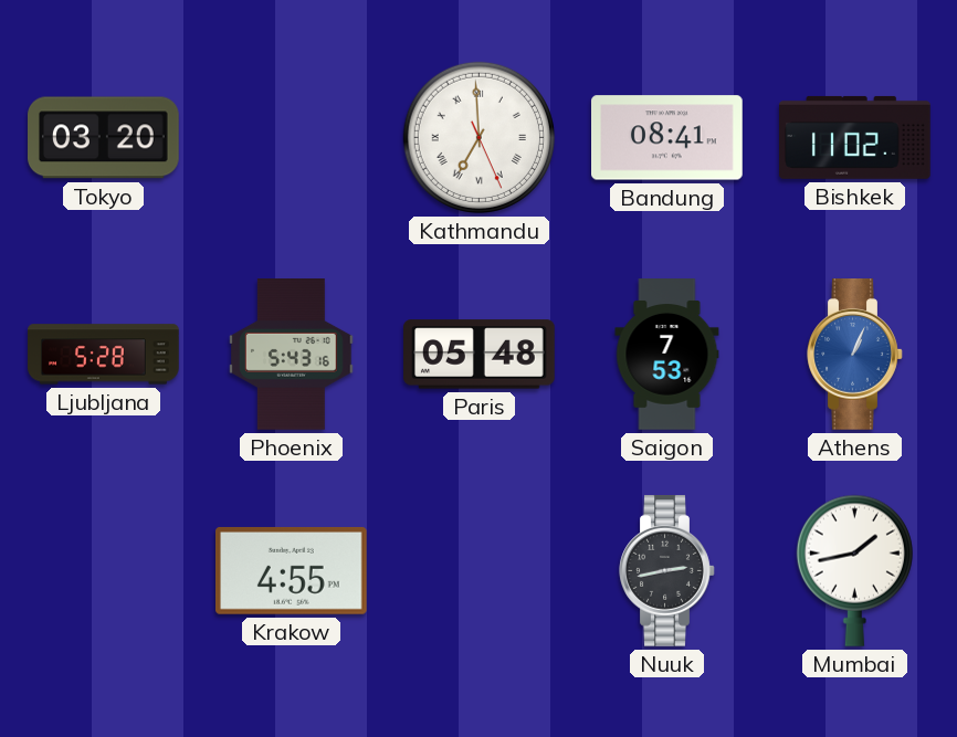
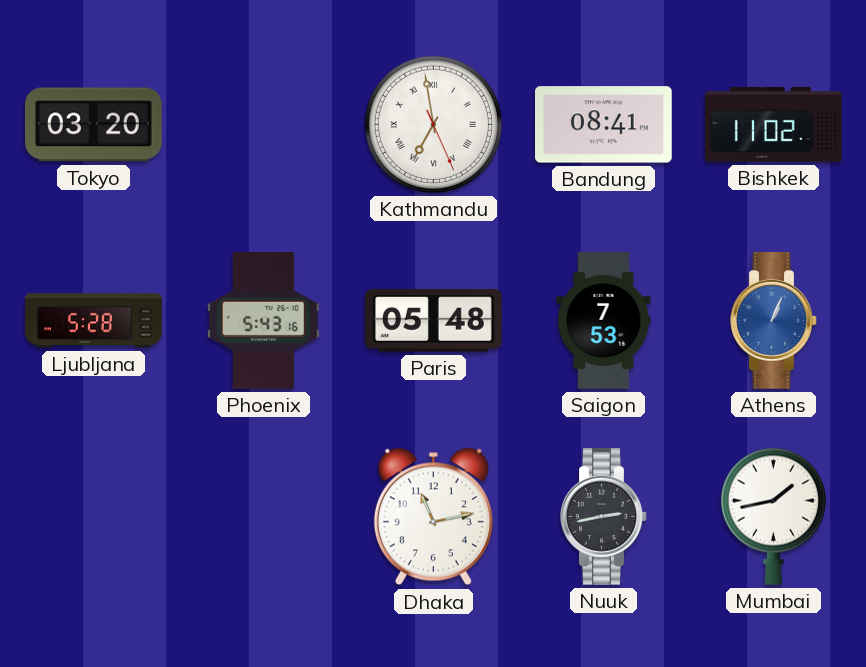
Kathmandu: 6:59 -> 6:58
Krakow: 4:55 -> none
Dhaka: none -> 11:13
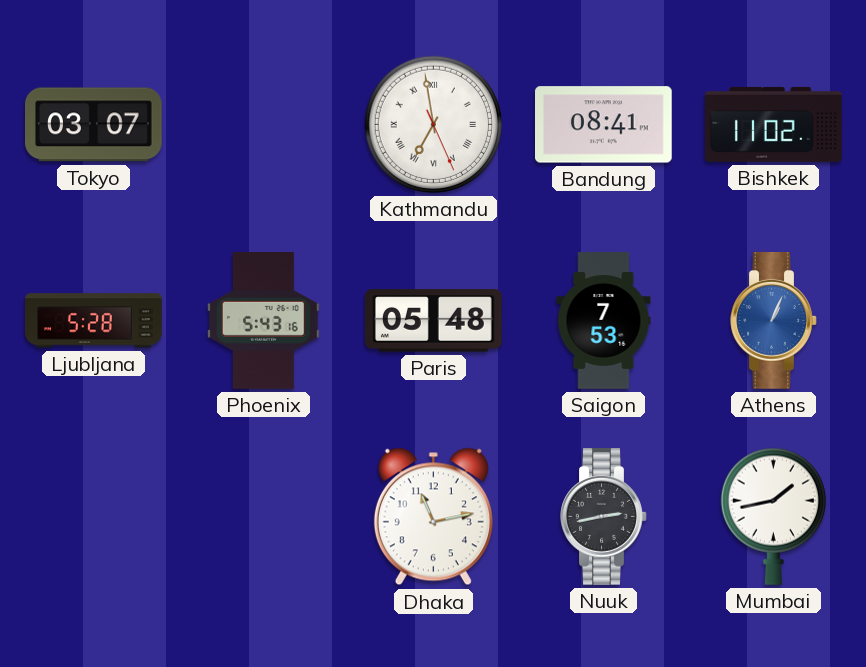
Tokyo: 03:20 -> 03:07
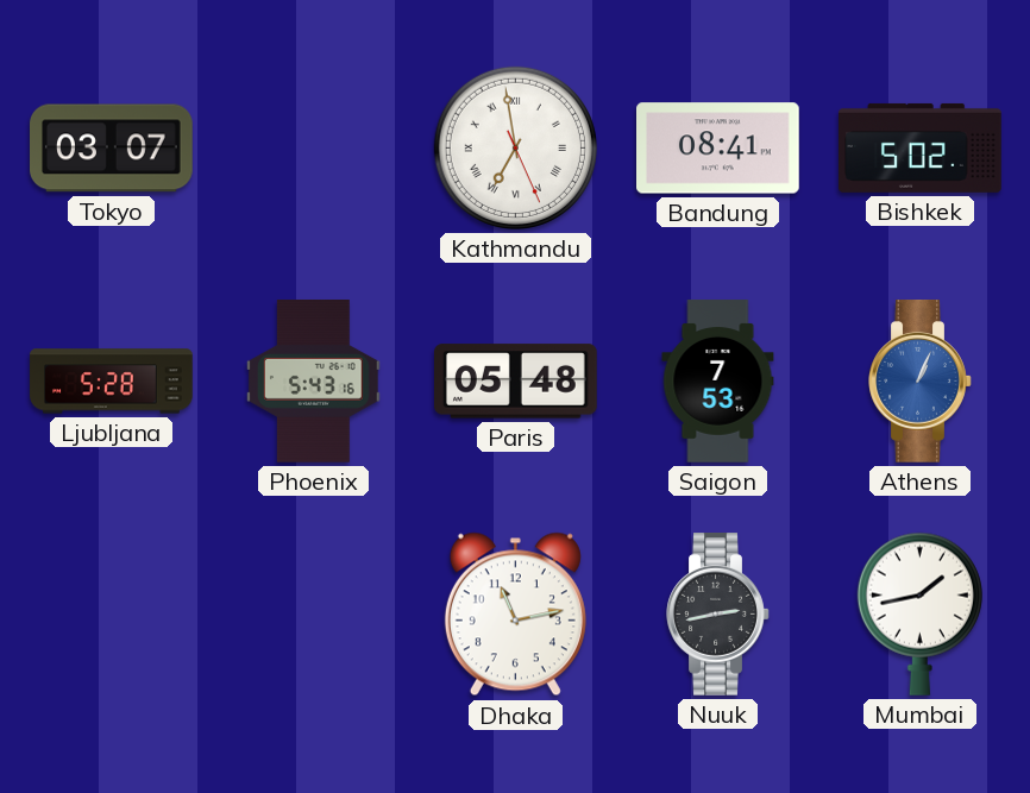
Bishkek: 11:02 -> 5:02
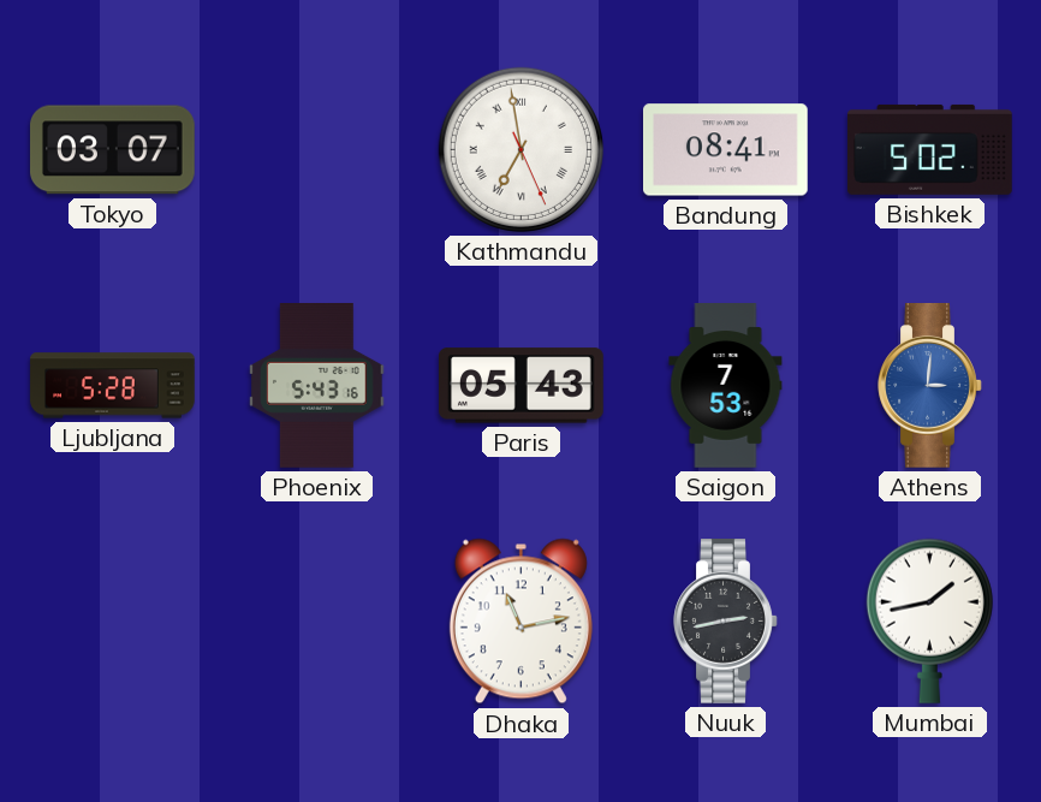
Paris: 05:48 -> 05:43
Athens: 1:04 -> 3:01
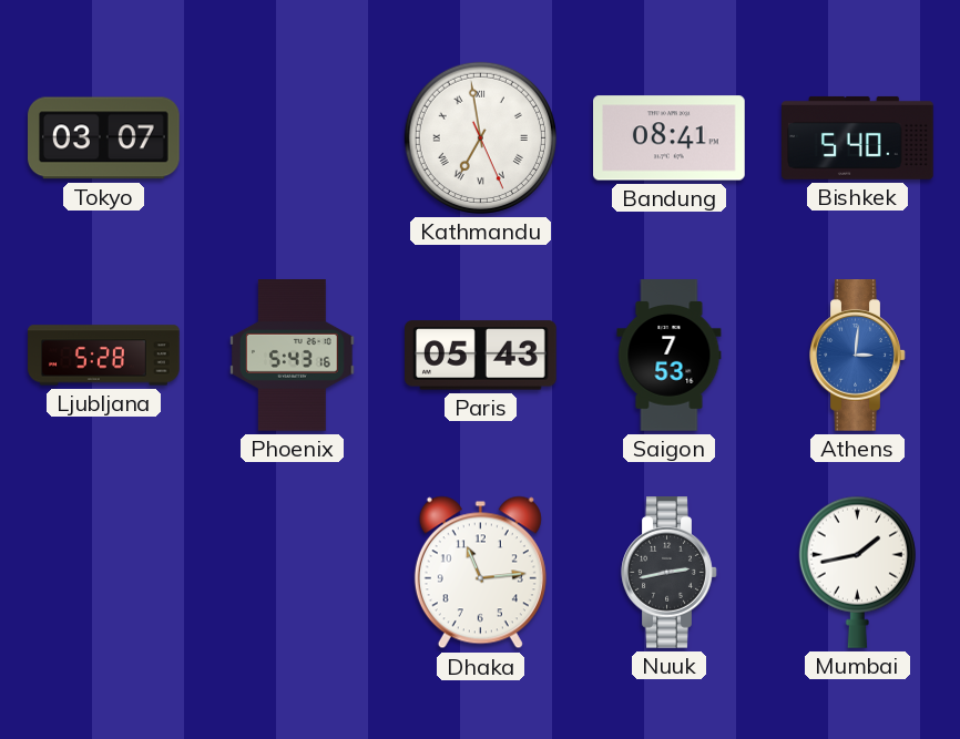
Bishkek: 5:02 -> 5:40
Dhaka: 11:13 -> 11:14
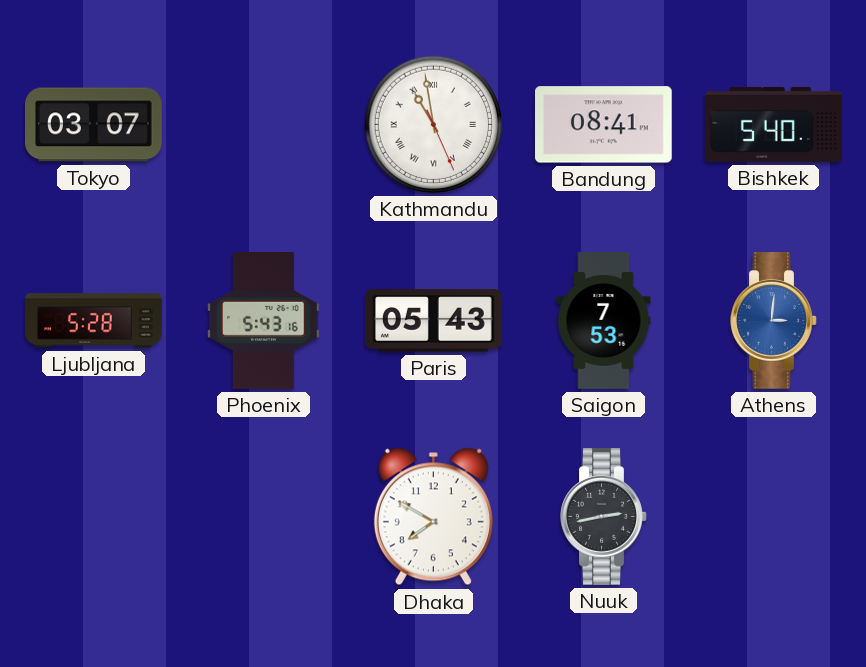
Kathmandu: 6:58 -> 10:58
Dhaka: 11:14 -> 7:50
Mumbai: 1:43 -> none
